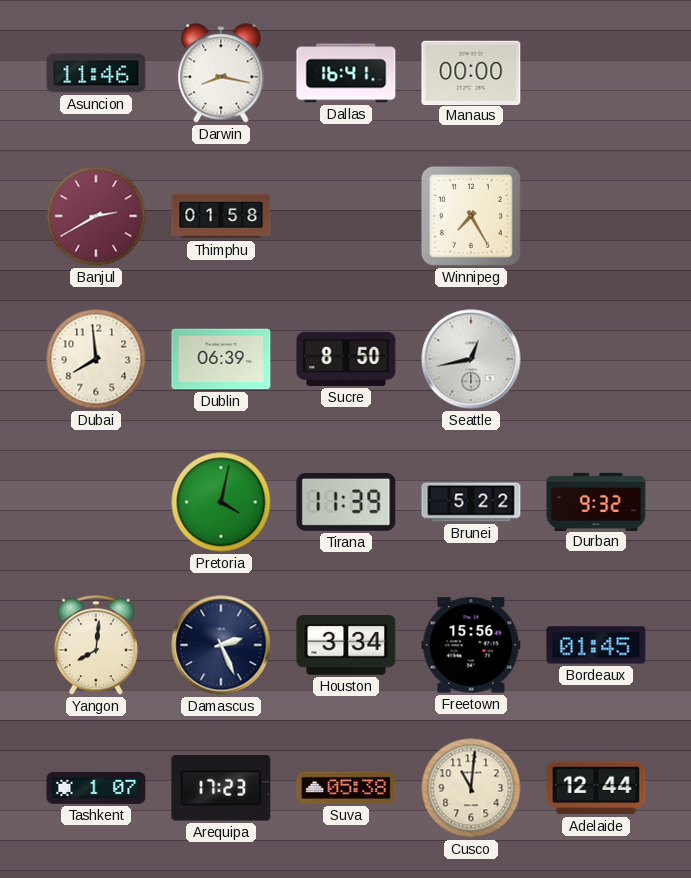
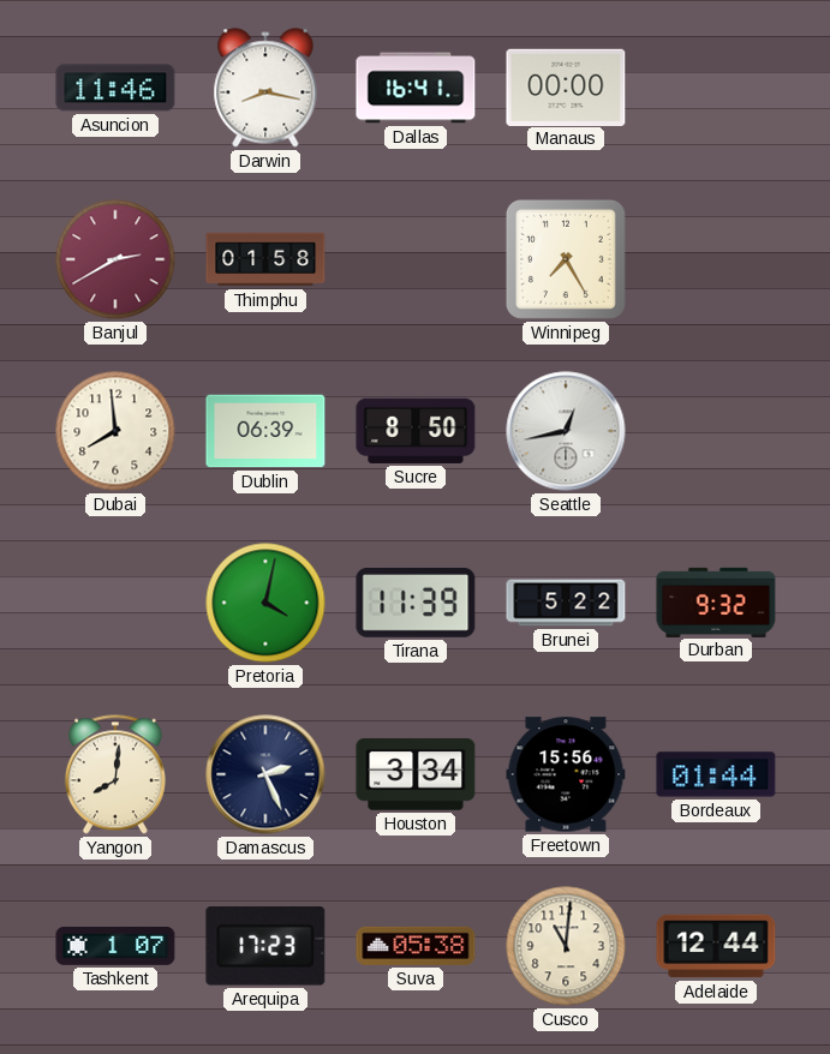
Bordeaux: 01:45 -> 01:44
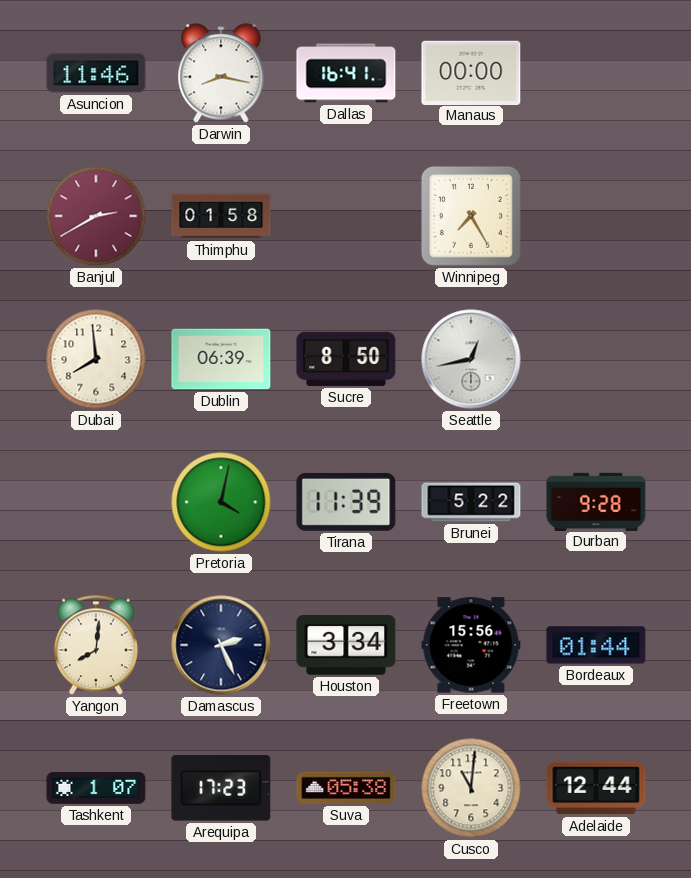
Durban: 9:32 -> 9:28
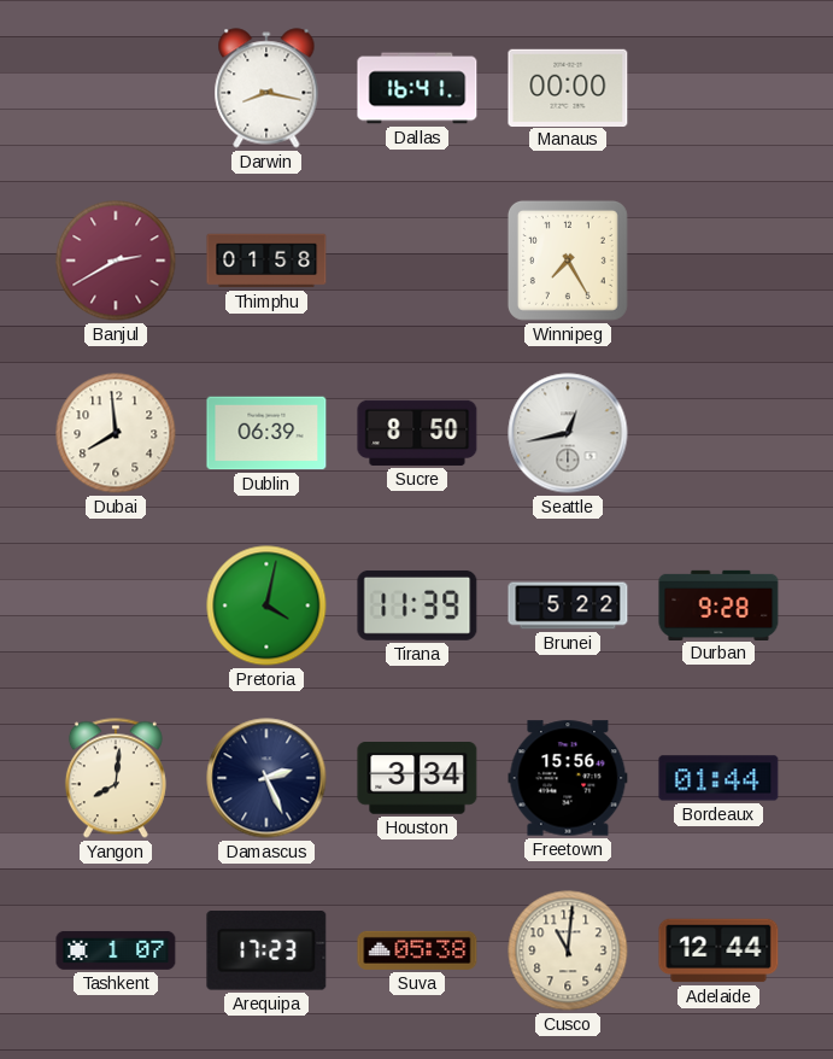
Asuncion: 11:46 -> none
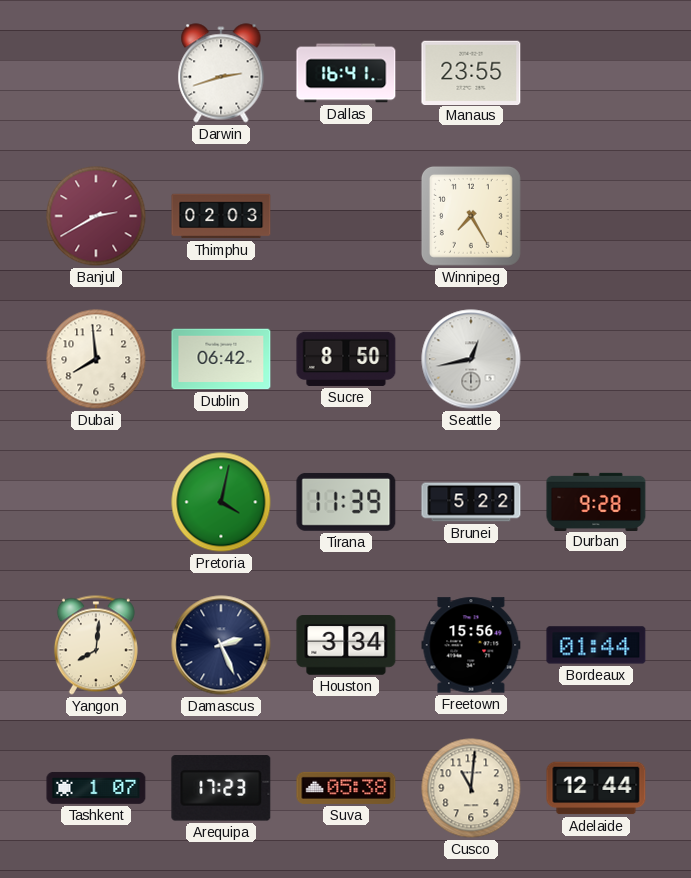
Darwin: 8:17 -> 2:42
Manaus: 00:00 -> 23:55
Thimphu: 01:58 -> 02:03
Dublin: 06:39 -> 06:42
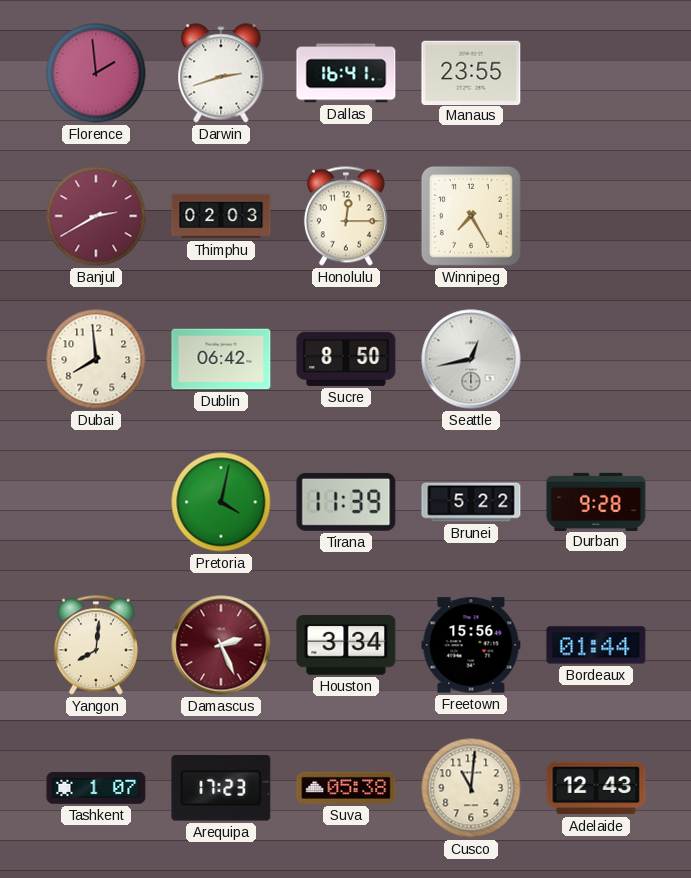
Florence: none -> 1:59
Honolulu: none -> 12:15
Damascus dial: navy -> burgundy
Adelaide: 12:44 -> 12:43
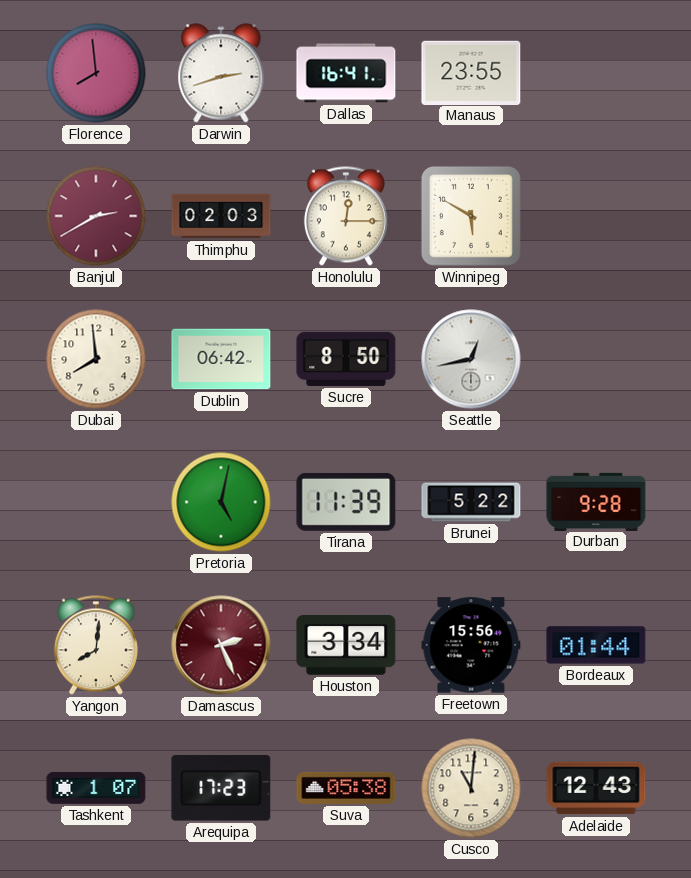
Florence: 1:59 -> 7:59
Winnipeg: 7:25 -> 5:50
Pretoria: 4:02 -> 5:02
